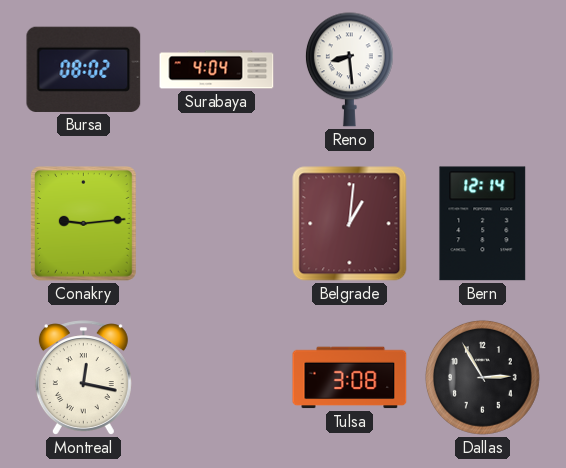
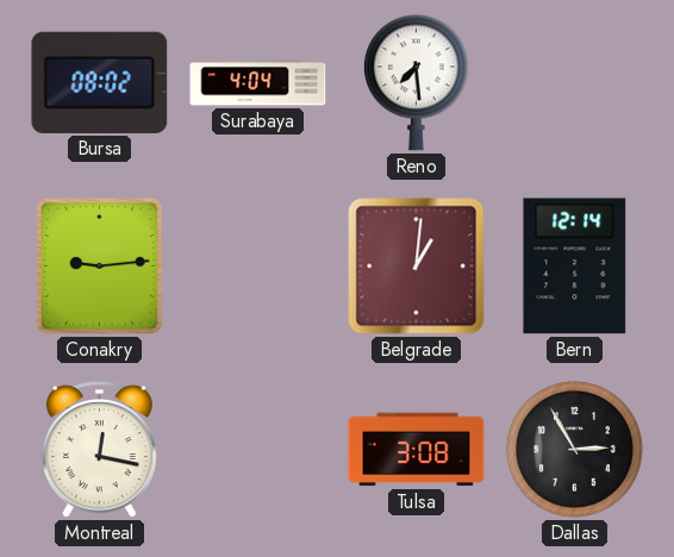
Reno: 8:29 -> 7:29
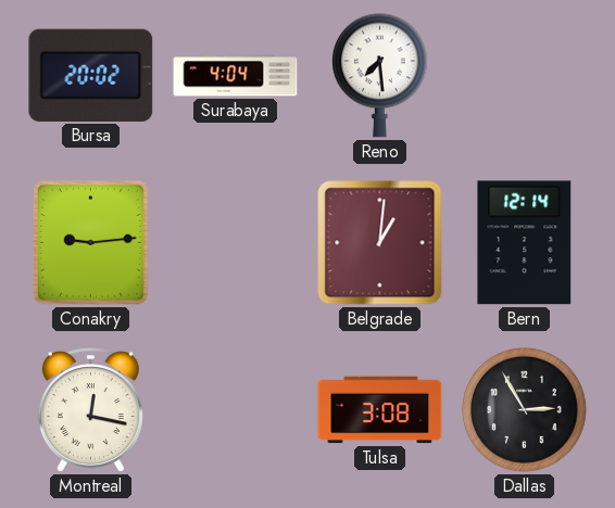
Bursa: 08:02 -> 20:02
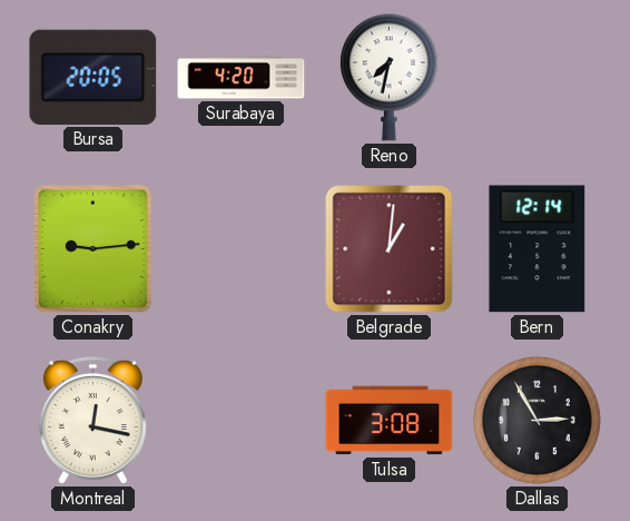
Bursa: 20:02 -> 20:05
Surabaya: 4:04 -> 4:20
Reno: 7:29 -> 7:32
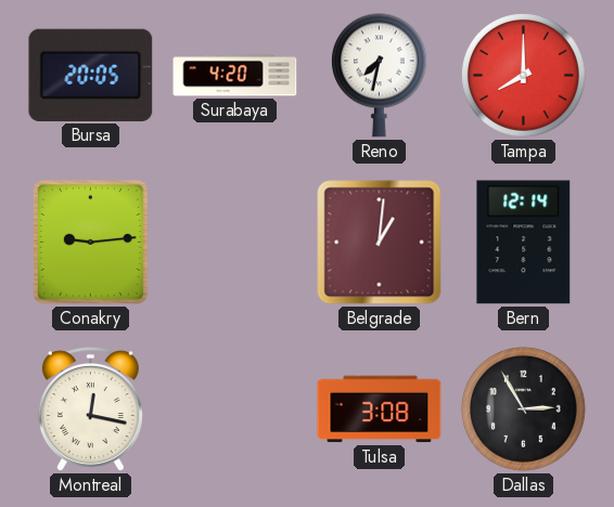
Tampa: none -> 8:00
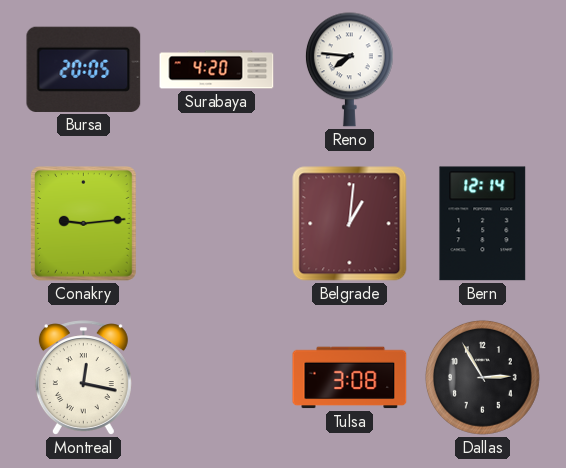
Reno: 7:32 -> 7:46
Tampa: 8:00 -> none
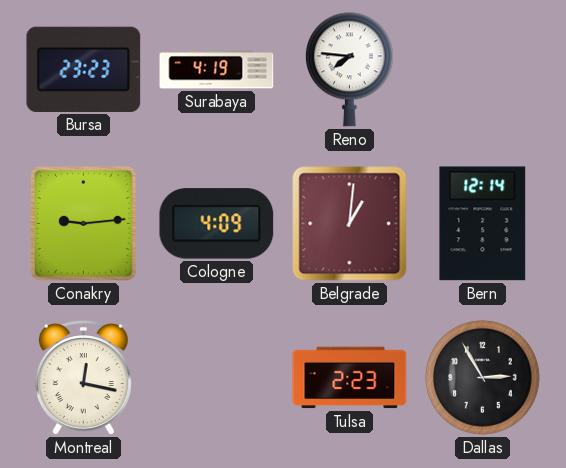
Bursa: 20:05 -> 23:23
Surabaya: 4:20 -> 4:19
Cologne: none -> 4:09
Tulsa: 3:08 -> 2:23
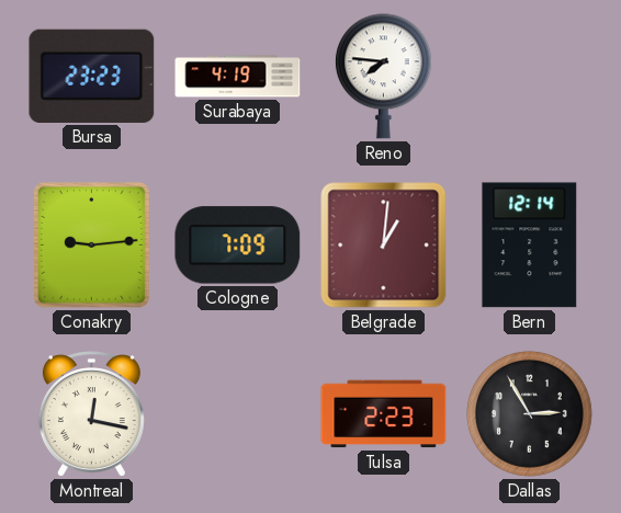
Cologne: 4:09 -> 7:09
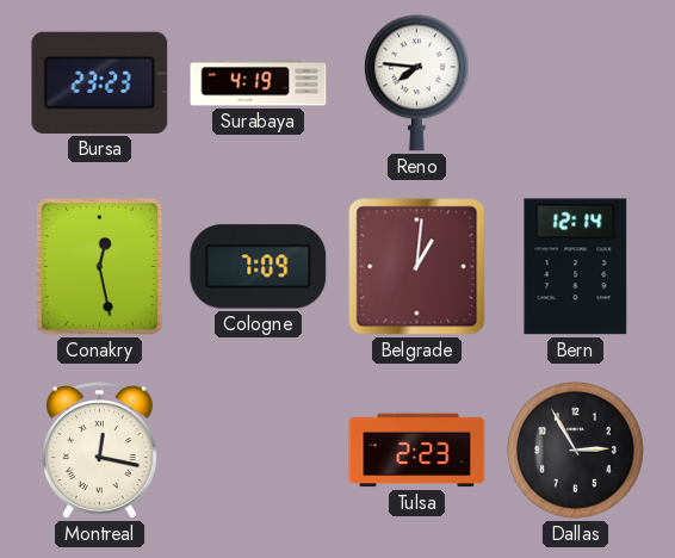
Conakry: 9:14 -> 12:28
